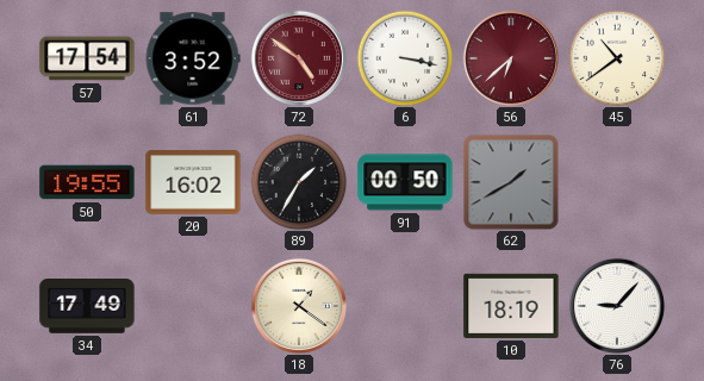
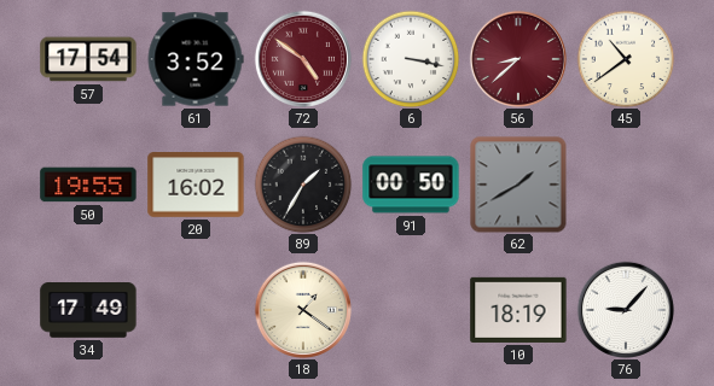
56: 6:38 -> 8:38
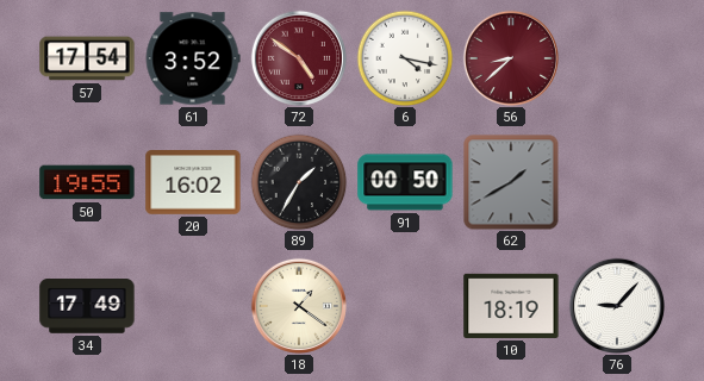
6: 3:17 -> 4:17
45: 10:39 -> none
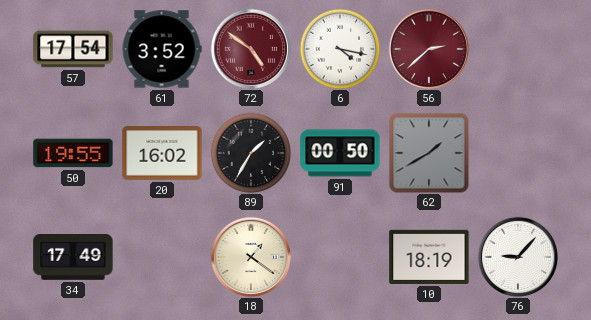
56: 8:38 -> 2:38
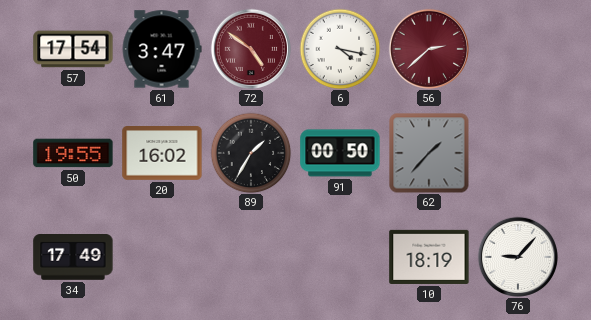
61: 3:52 -> 3:47
62: 1:40 -> 1:37
18: 1:21 -> none
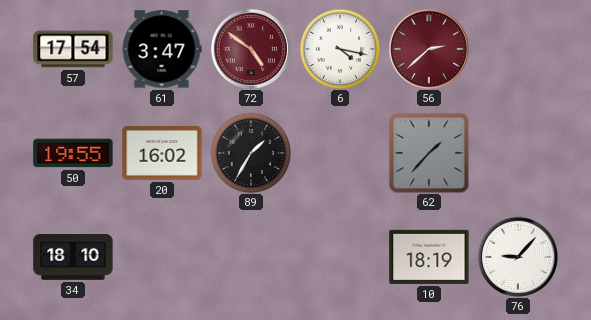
91: 00:50 -> none
34: 17:49 -> 18:10
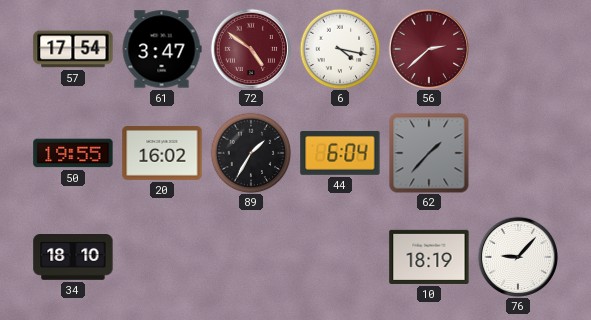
44: none -> 6:04
